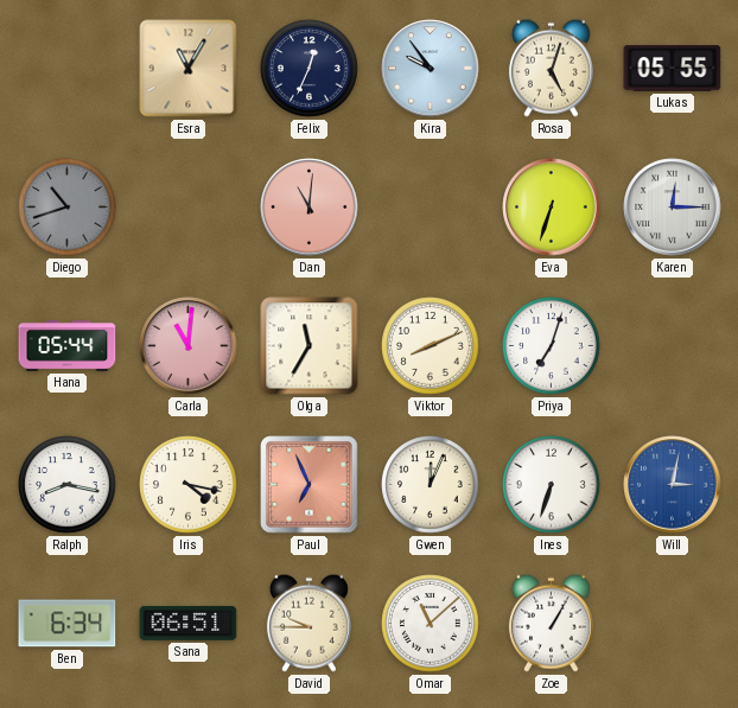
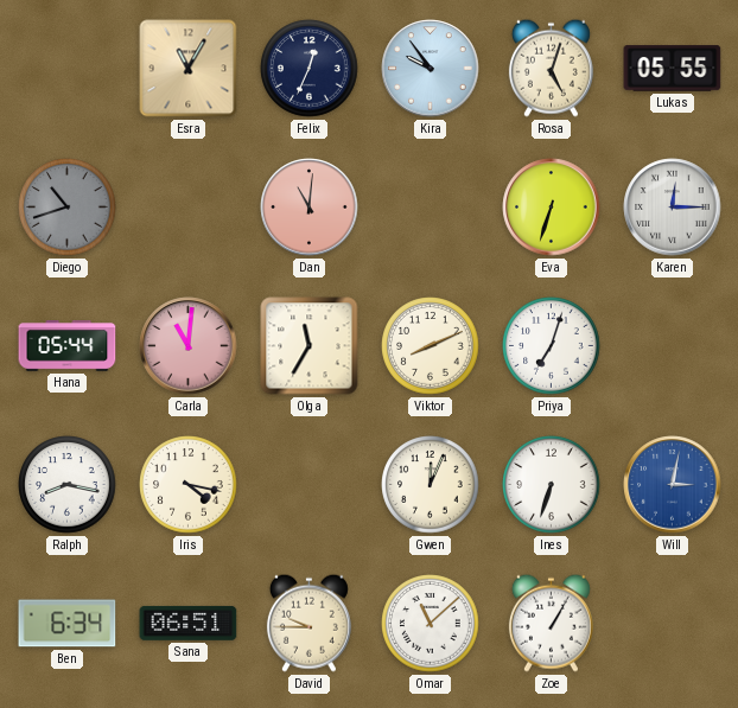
Paul: 6:56 -> none
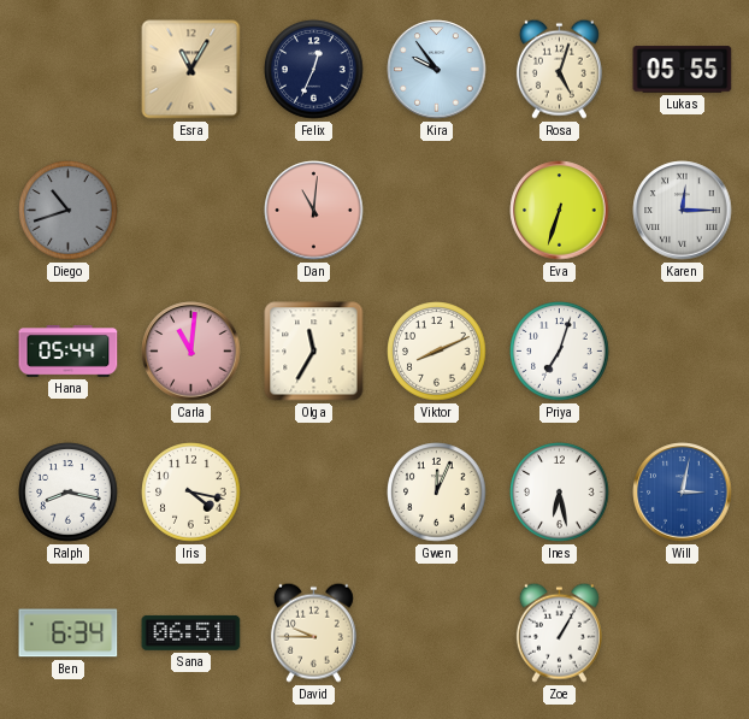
Ines: 6:33 -> 6:28
Omar: 11:08 -> none
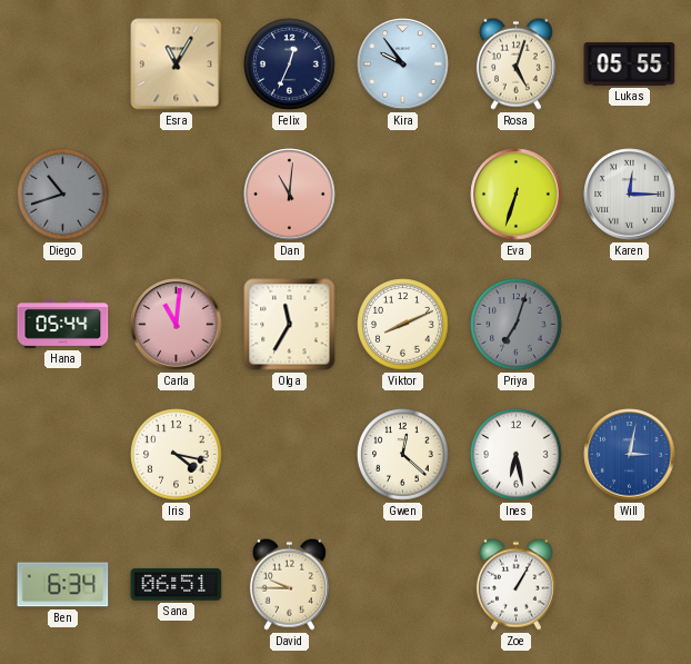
Priya dial: white -> grey
Ralph: 8:17 -> none
Gwen: 12:04 -> 12:22
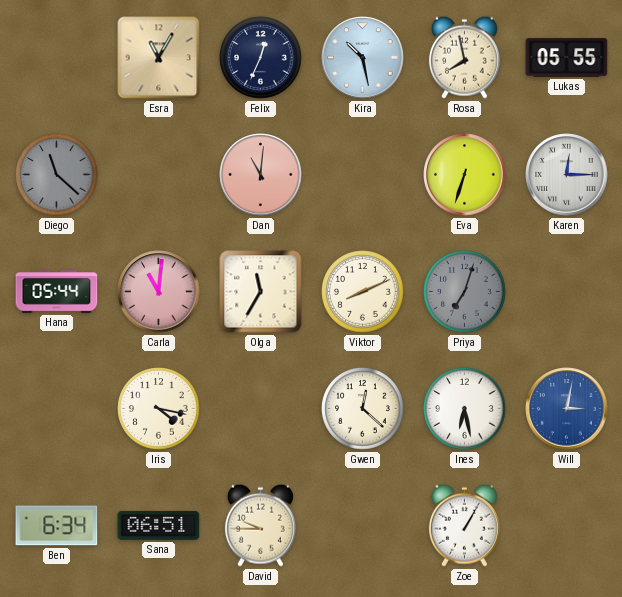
Kira: 9:54 -> 10:28
Rosa: 5:03 -> 7:58
Diego: 10:42 -> 11:22
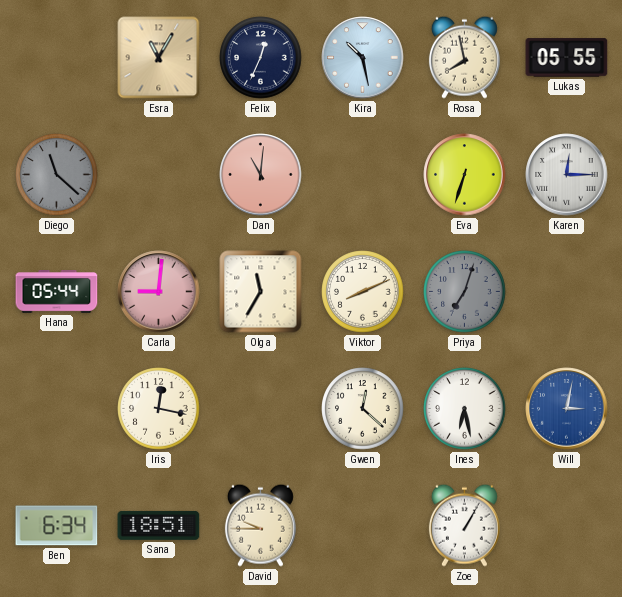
Carla: 11:01 -> 9:01
Iris: 4:17 -> 12:17
Sana: 06:51 -> 18:51
